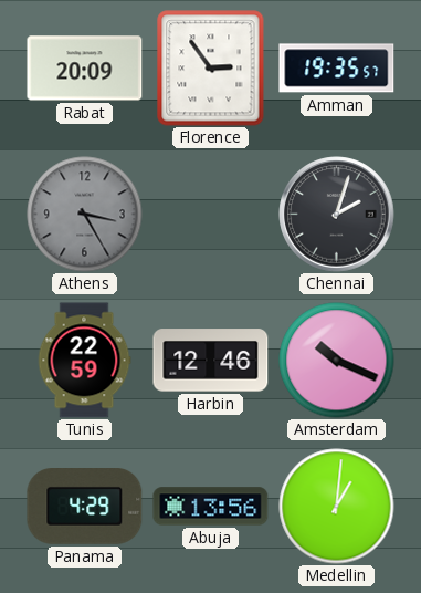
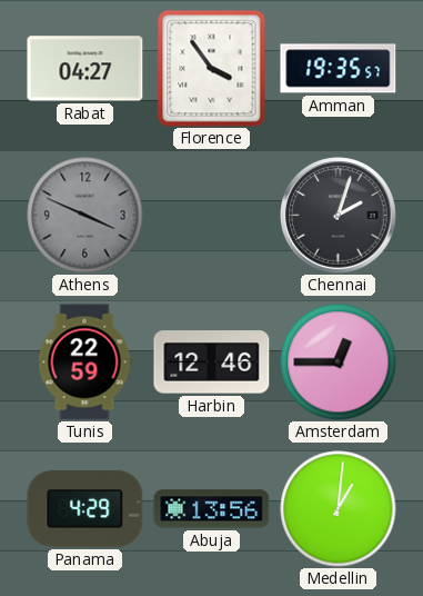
Rabat: 20:09 -> 04:27
Florence: 2:54 -> 3:54
Athens: 3:25 -> 3:49
Amsterdam: 10:19 -> 12:45
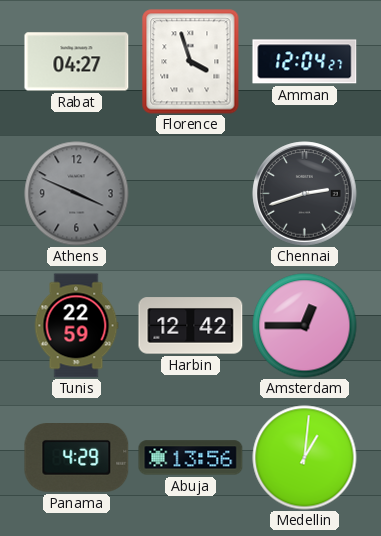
Florence: 3:54 -> 3:57
Amman: 19:35 -> 12:04
Chennai: 2:03 -> 2:42
Harbin: 12:46 -> 12:42
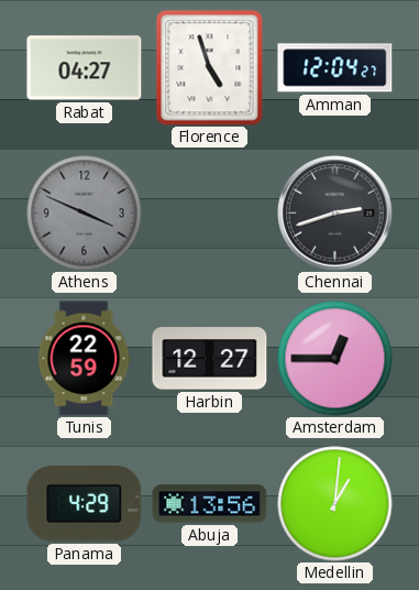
Florence: 3:57 -> 4:57
Harbin: 12:42 -> 12:27
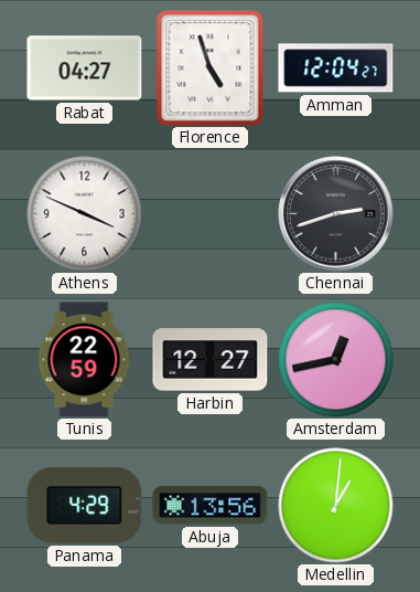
Athens dial: grey -> white
Amsterdam: 12:45 -> 12:43
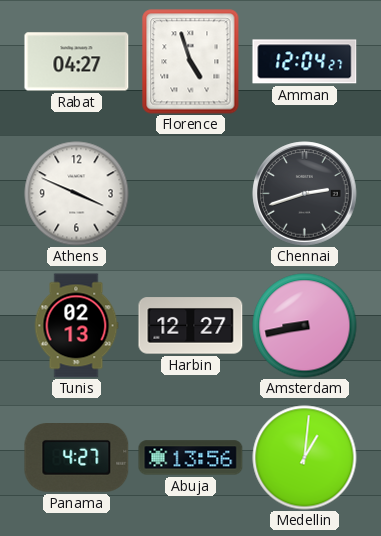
Tunis: 22:59 -> 02:13
Amsterdam: 12:43 -> 8:43
Panama: 4:29 -> 4:27
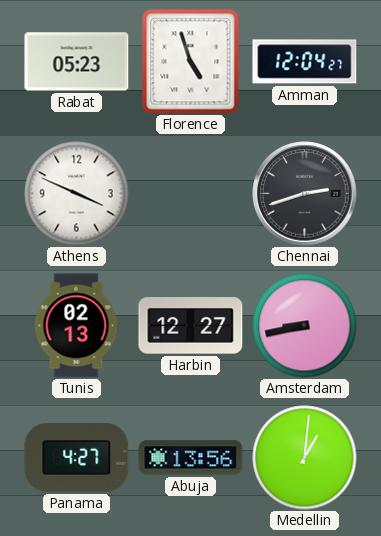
Rabat: 04:27 -> 05:23
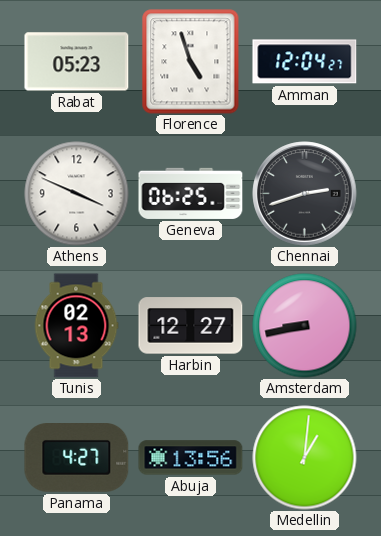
Geneva: none -> 06:25
